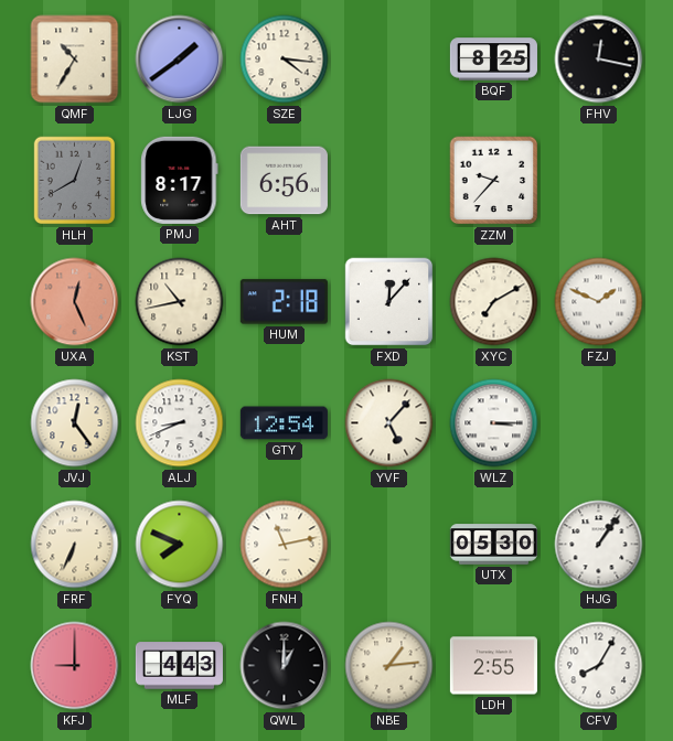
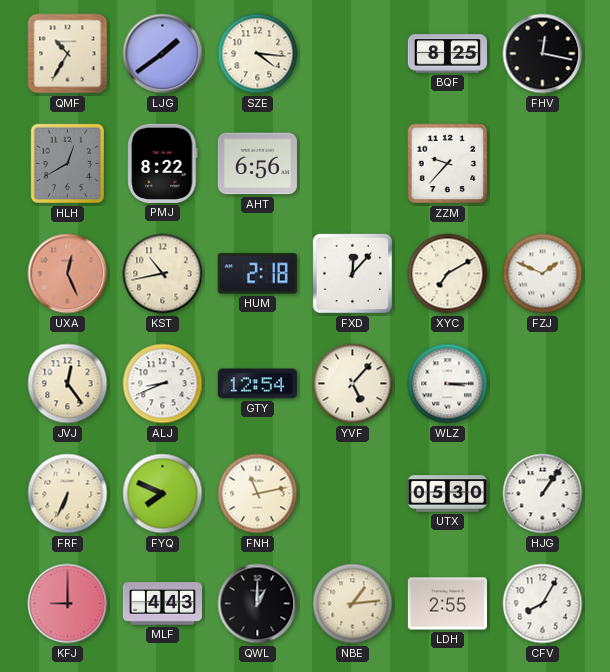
PMJ: 8:17 -> 8:22
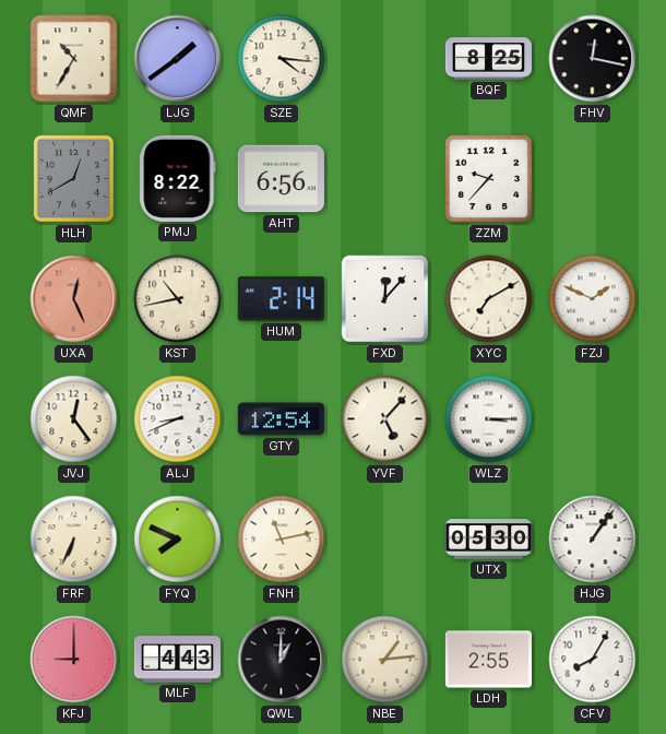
HUM: 2:18 -> 2:14
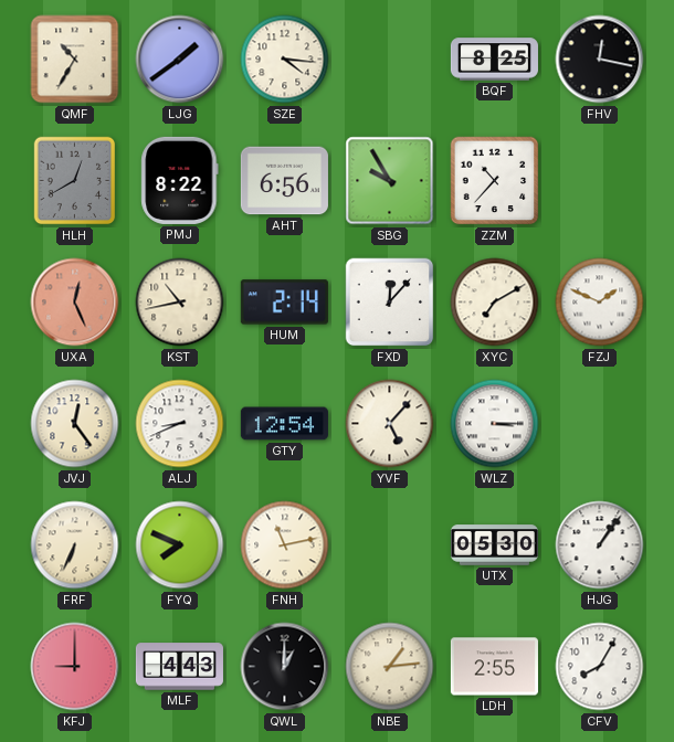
SBG: none -> 9:55
ZZM: 9:37 -> 10:37
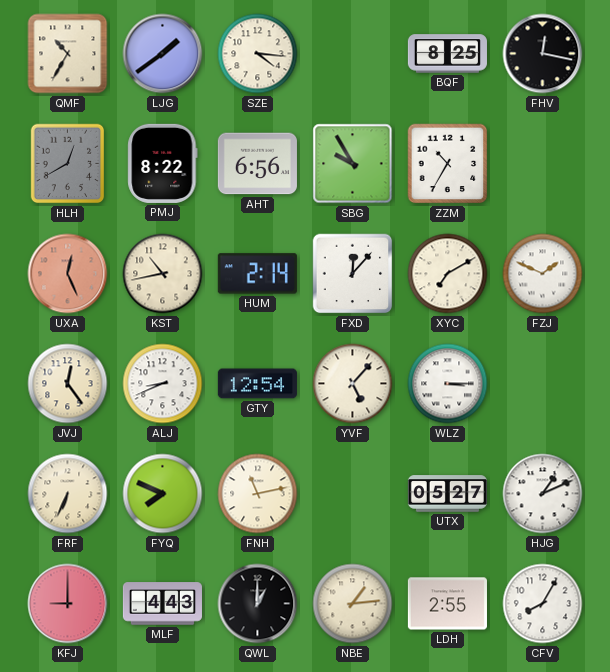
ZZM: 10:37 -> 10:35
UTX: 05:30 -> 05:27
HJG: 1:06 -> 1:11
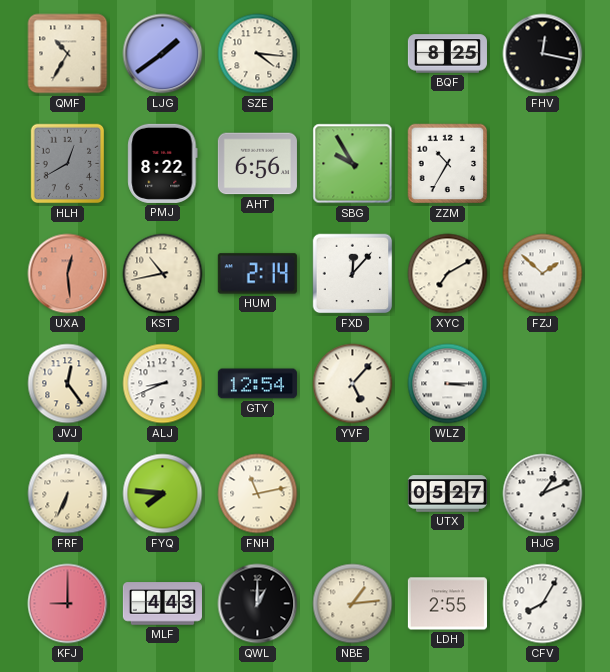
UXA: 12:26 -> 12:29
FZJ: 1:49 -> 1:52
FYQ: 7:49 -> 7:46
